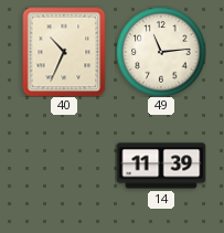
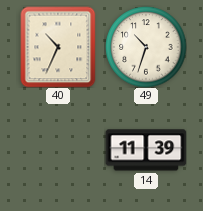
49: 11:14 -> 10:33
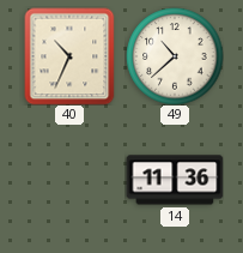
49: 10:33 -> 10:38
14: 11:39 -> 11:36
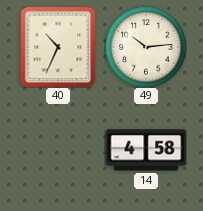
49: 10:38 -> 10:14
14: 11:36 -> 4:58
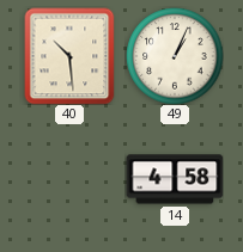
40: 10:34 -> 10:29
49: 10:14 -> 1:04
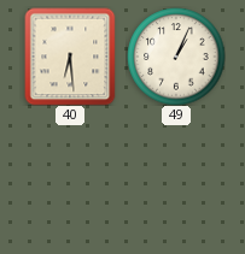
40: 10:29 -> 6:29
14: 4:58 -> none
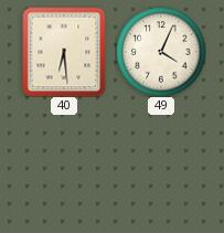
49: 1:04 -> 4:04
